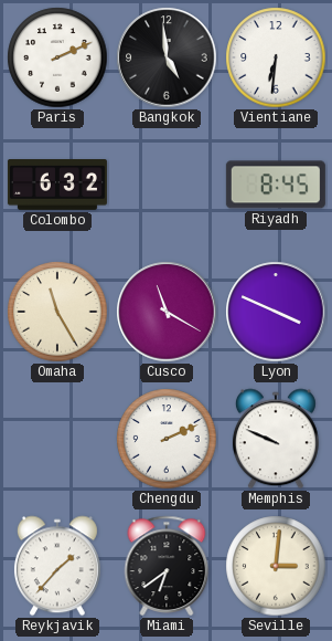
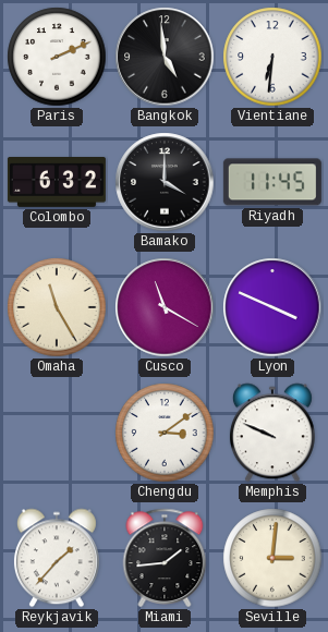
Bamako: none -> 4:00
Riyadh: 8:45 -> 11:45
Chengdu: 2:11 -> 3:09
Miami: 6:39 -> 1:44
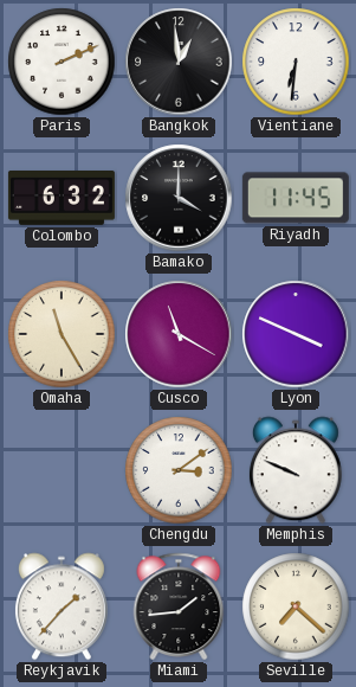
Bangkok: 4:59 -> 12:59
Seville: 3:01 -> 7:22
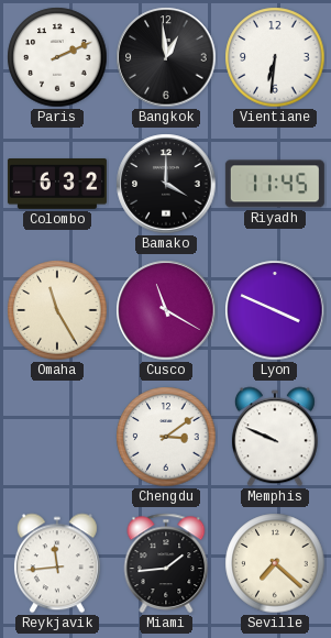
Reykjavik: 1:37 -> 11:44
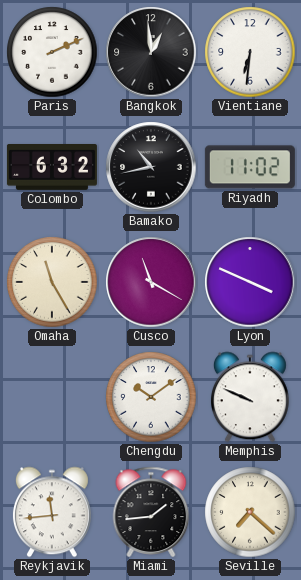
Bamako: 4:00 -> 10:43
Riyadh: 11:45 -> 11:02
Chengdu: 3:09 -> 10:09
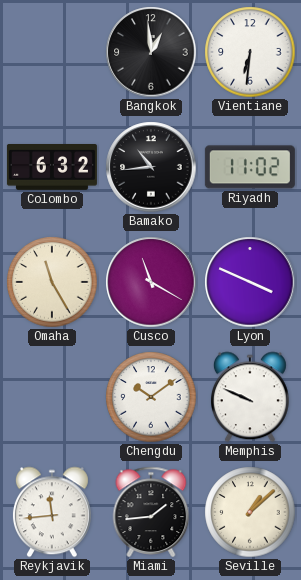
Paris: 2:11 -> none
Bamako: 10:43 -> 10:44
Seville: 7:22 -> 1:08
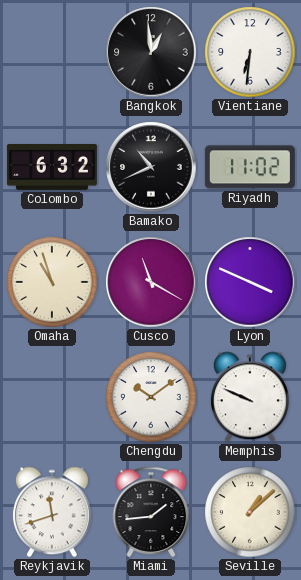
Bamako: 10:44 -> 10:41
Omaha: 11:25 -> 10:57
Reykjavik: 11:44 -> 11:42
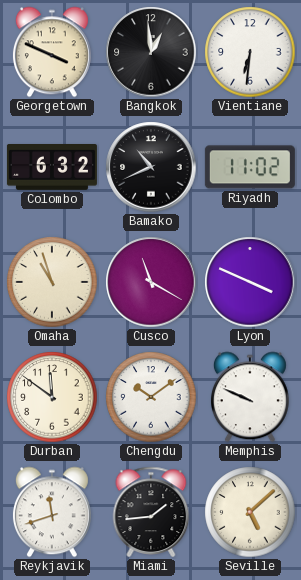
Georgetown: none -> 3:49
Durban: none -> 11:51
Seville: 1:08 -> 5:08
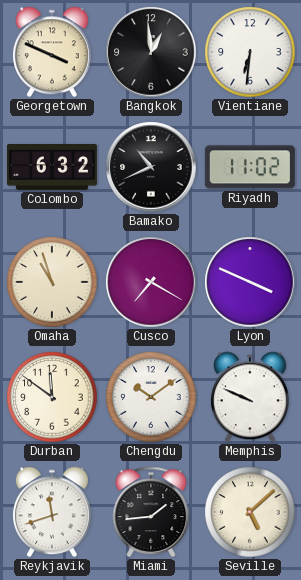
Cusco: 11:20 -> 7:20
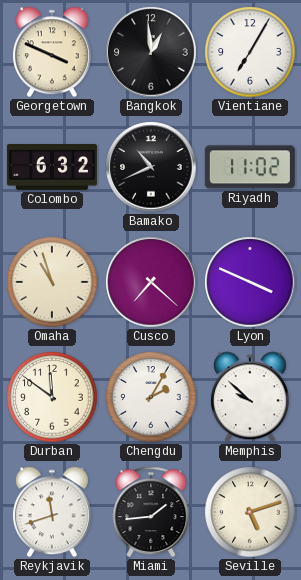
Vientiane: 6:31 -> 7:05
Cusco: 7:20 -> 7:22
Chengdu: 10:09 -> 2:05
Memphis: 9:49 -> 9:52
Seville: 5:08 -> 5:12
